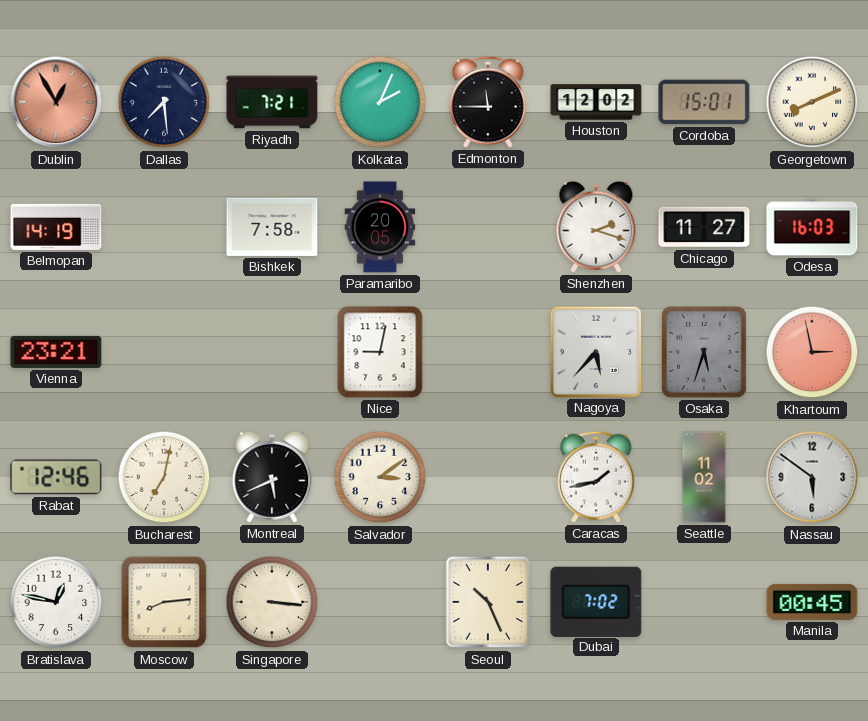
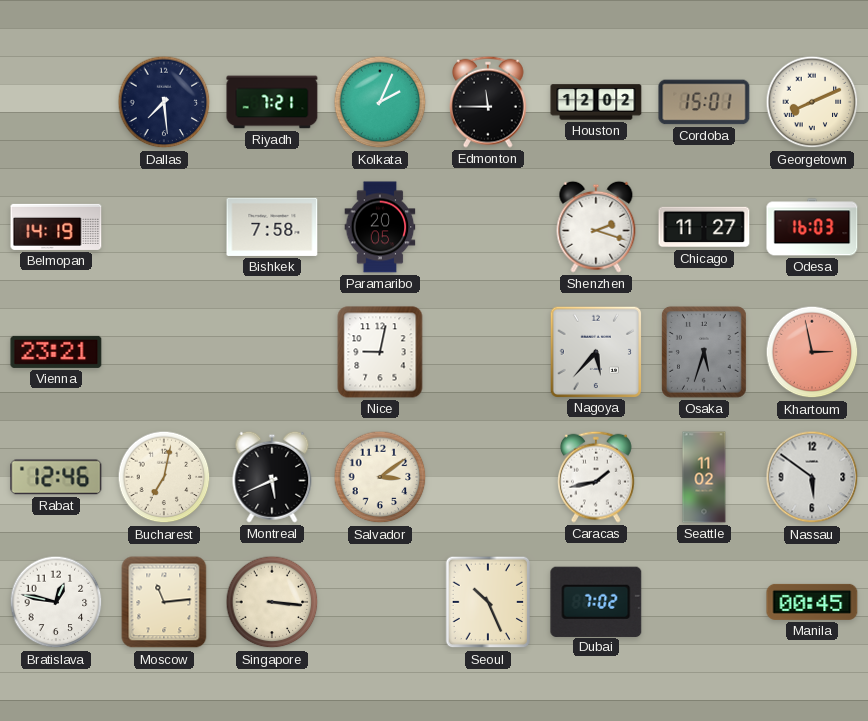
Dublin: 12:55 -> none
Moscow: 8:14 -> 11:14
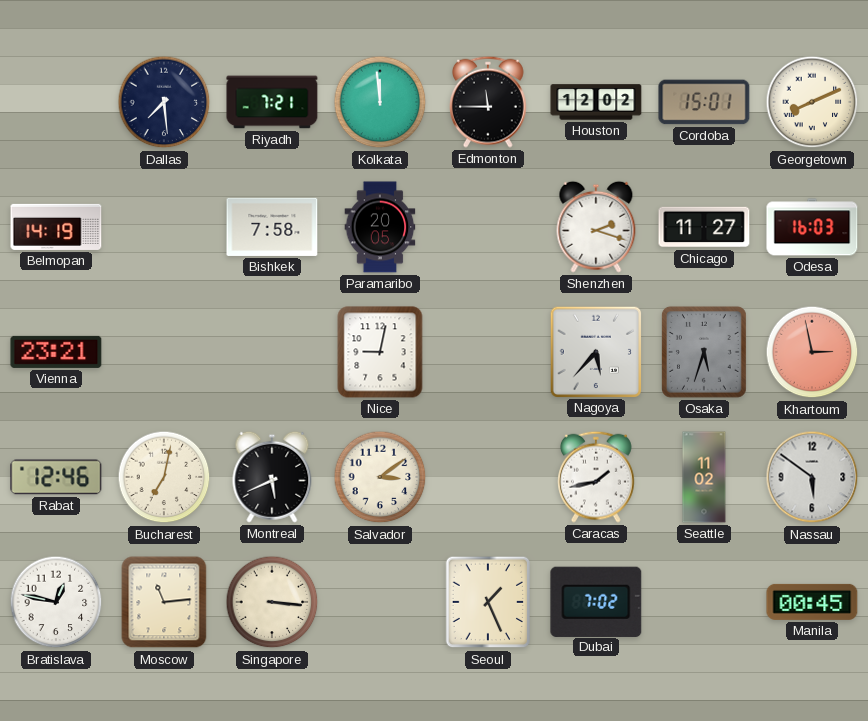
Kolkata: 2:04 -> 11:59
Seoul: 10:26 -> 1:26
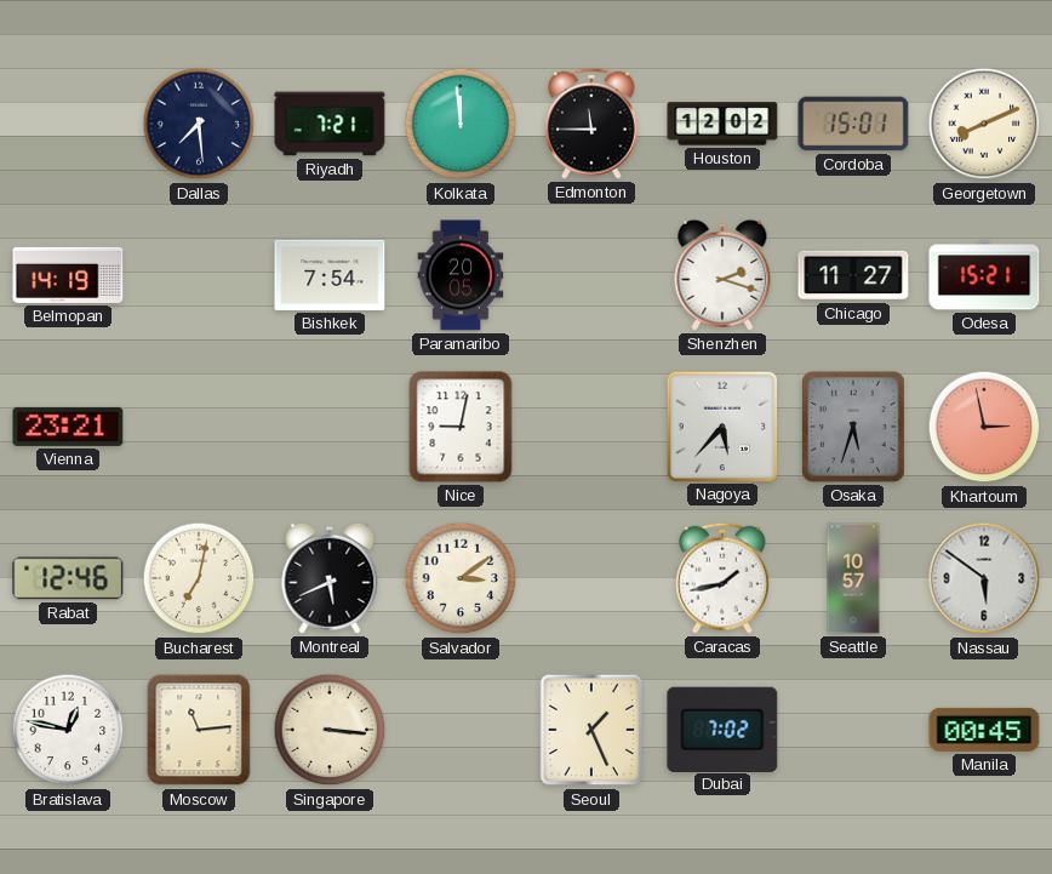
Bishkek: 7:58 -> 7:54
Odesa: 16:03 -> 15:21
Seattle: 11:02 -> 10:57
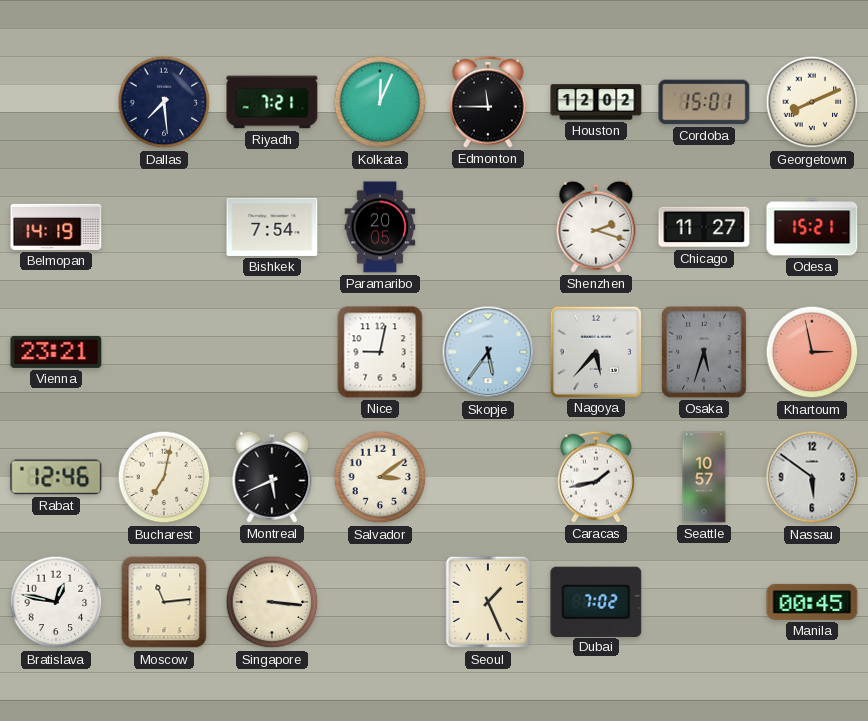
Kolkata: 11:59 -> 12:04
Skopje: none -> 5:36
